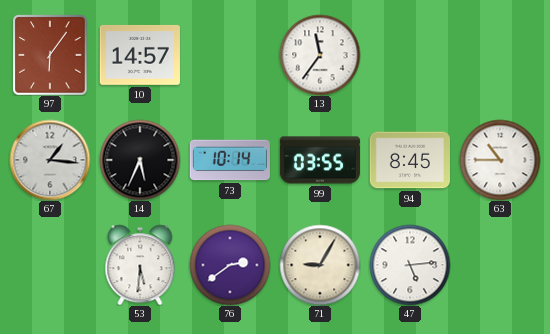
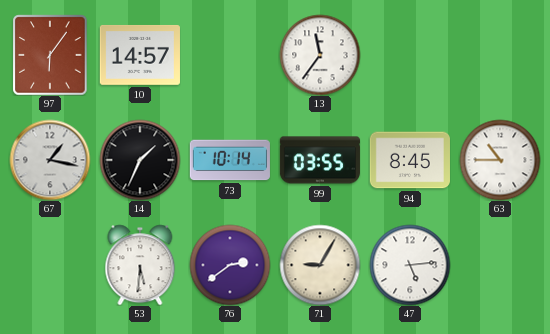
67: 1:16 -> 1:17
14: 5:34 -> 1:34
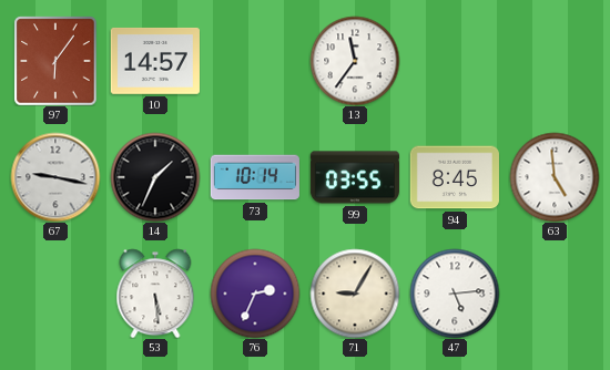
67: 1:17 -> 9:17
63: 10:45 -> 4:59
53: 5:31 -> 5:29
76: 2:39 -> 2:34
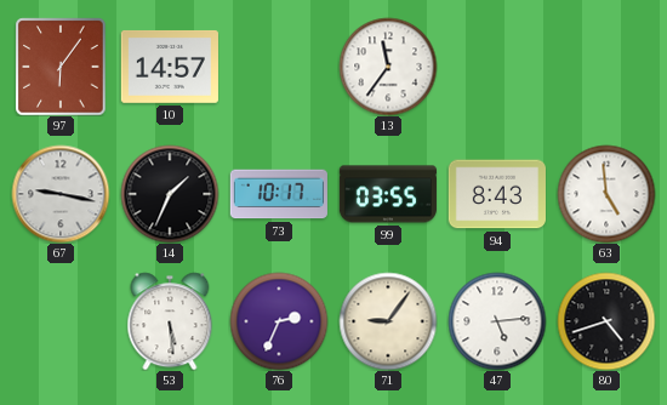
73: 10:14 -> 10:17
94: 8:45 -> 8:43
71: 9:05 -> 9:06
80: none -> 4:42
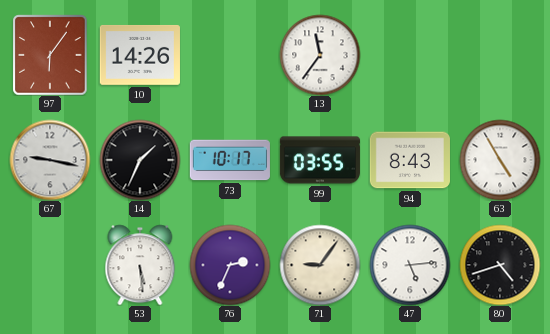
10: 14:57 -> 14:26
63: 4:59 -> 4:55
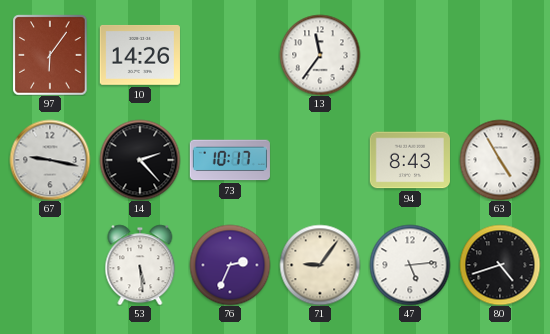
14: 1:34 -> 2:23
99: 03:55 -> none
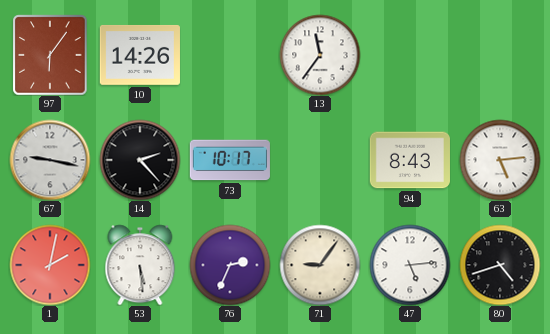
63: 4:55 -> 5:14
1: none -> 2:02
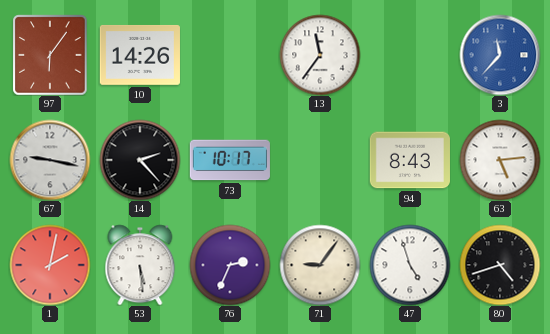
3: none -> 11:37
47: 5:14 -> 4:57
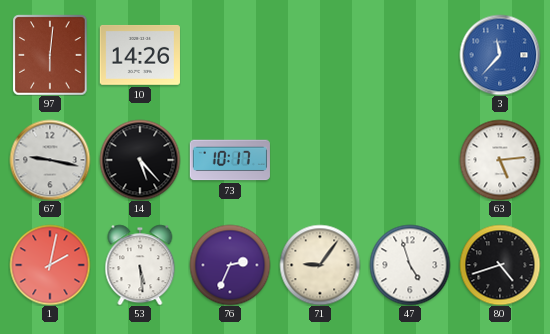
97: 6:06 -> 6:01
13: 11:36 -> none
14: 2:23 -> 5:23
94: 8:43 -> none
